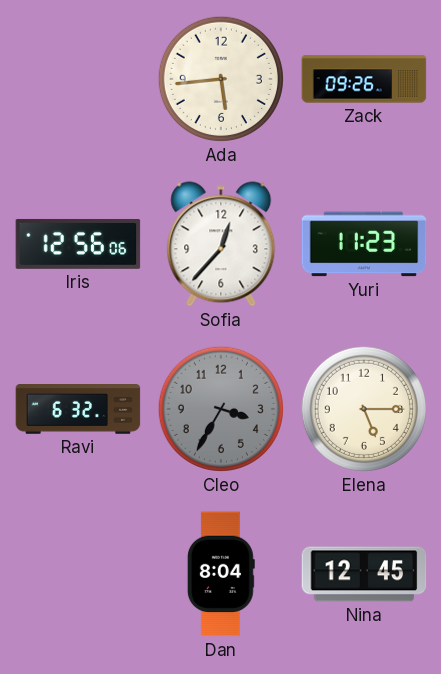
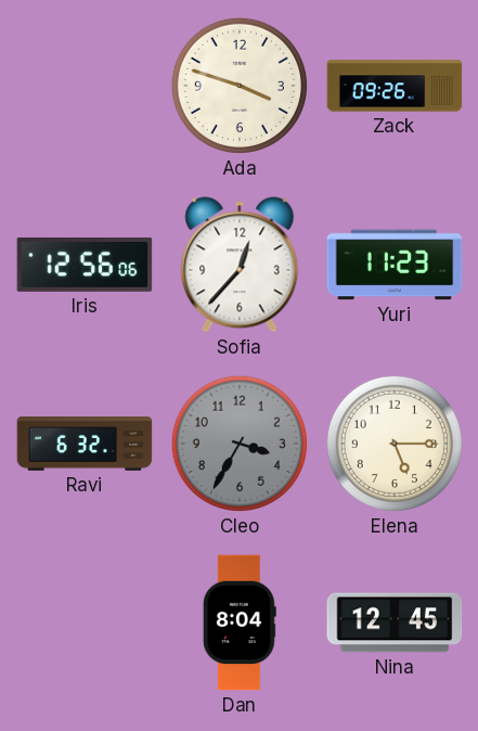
Ada: 5:44 -> 3:48
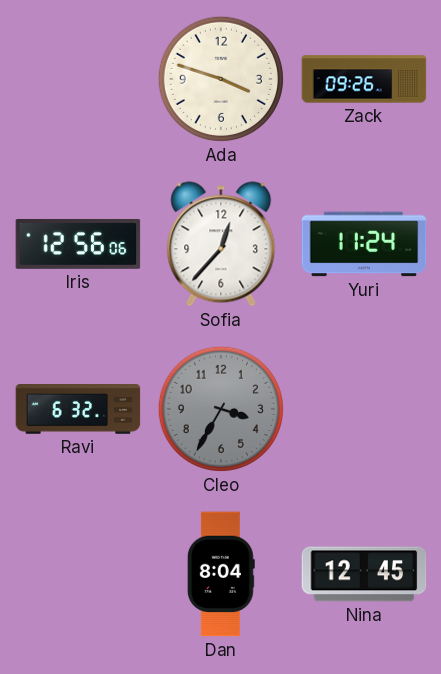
Yuri: 11:23 -> 11:24
Elena: 5:15 -> none
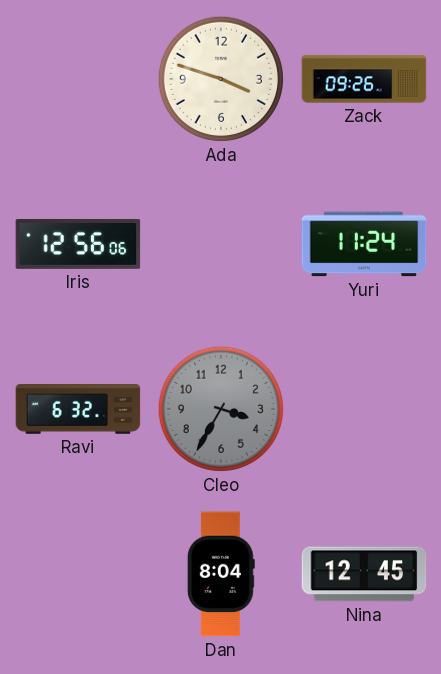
Sofia: 12:37 -> none
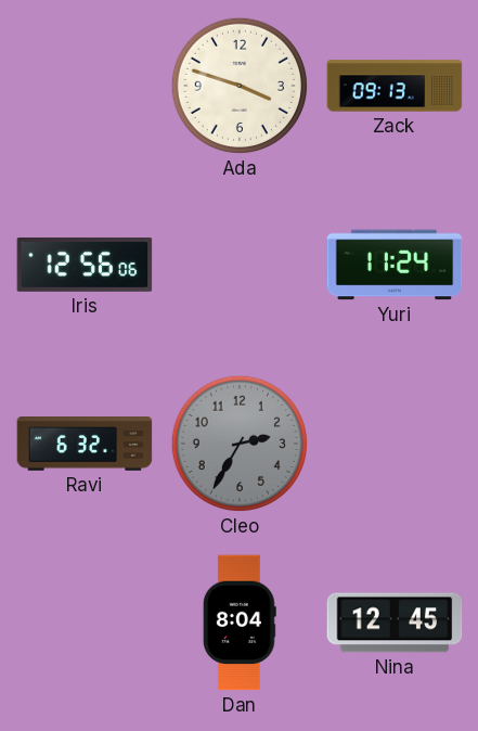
Zack: 09:26 -> 09:13
Cleo: 3:35 -> 2:35
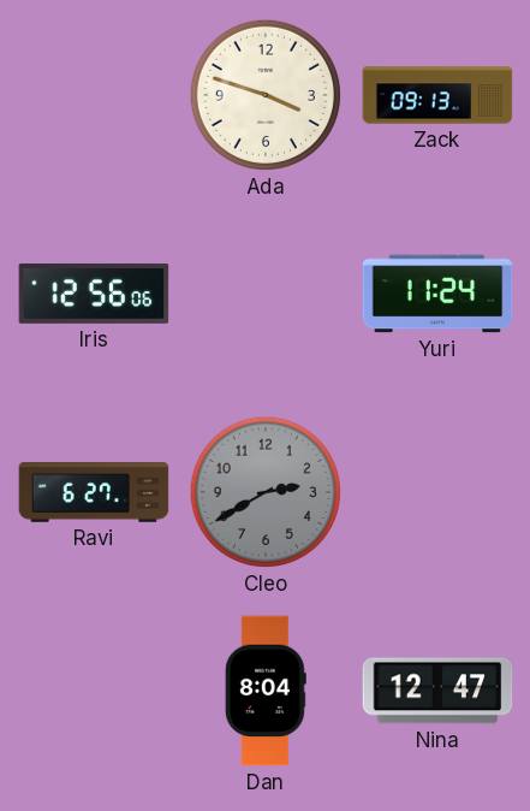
Ravi: 6:32 -> 6:27
Cleo: 2:35 -> 2:40
Nina: 12:45 -> 12:47
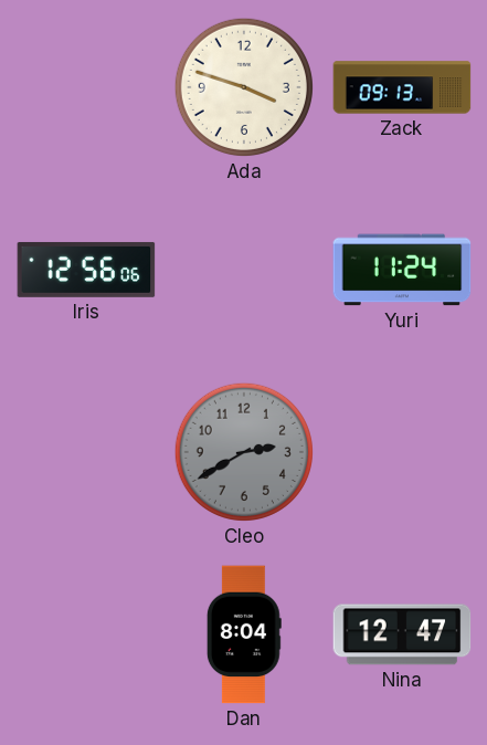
Ravi: 6:27 -> none
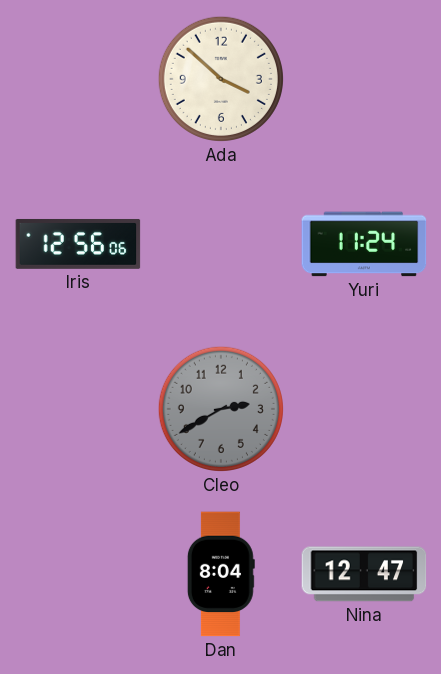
Ada: 3:48 -> 3:52
Zack: 09:13 -> none
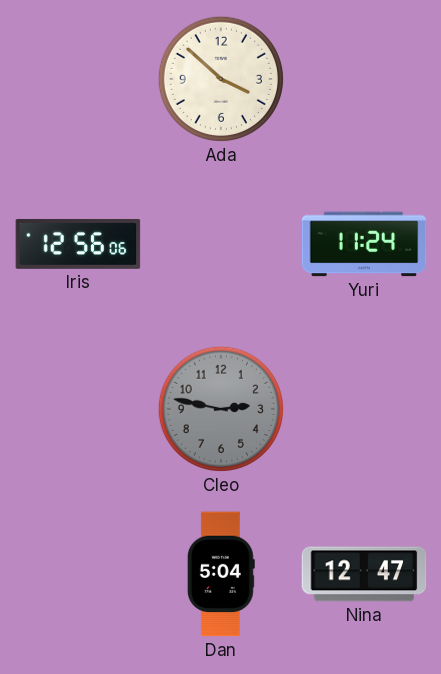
Cleo: 2:40 -> 2:47
Dan: 8:04 -> 5:04
